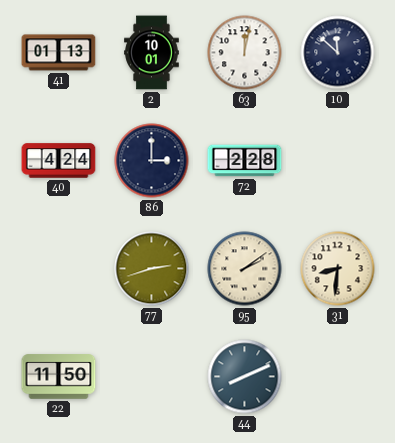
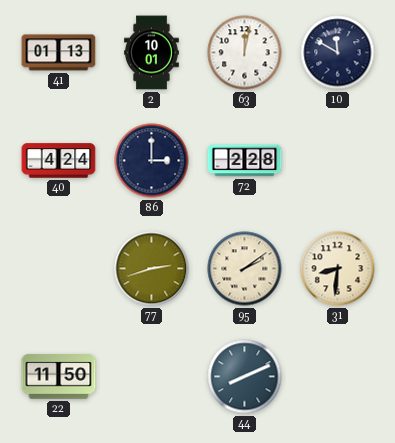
10: 11:52 -> 11:50
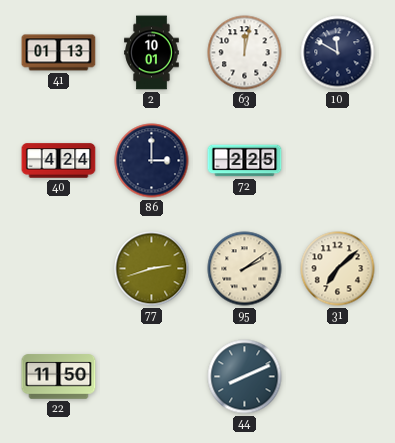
72: 2:28 -> 2:25
31: 8:31 -> 7:08
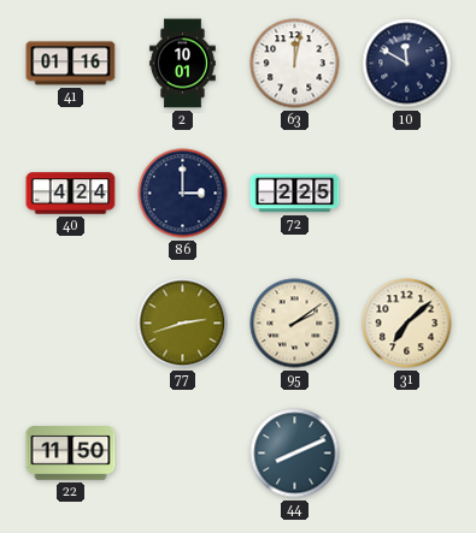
41: 01:13 -> 01:16
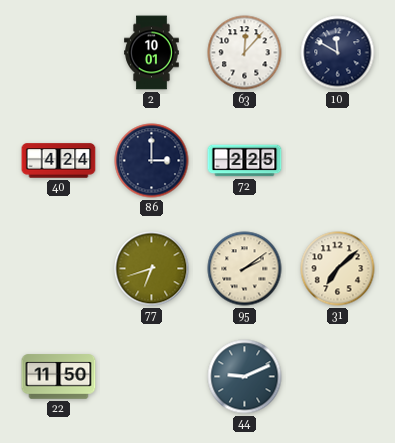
41: 01:16 -> none
63: 12:02 -> 12:07
77: 2:42 -> 6:42
44: 8:11 -> 9:11
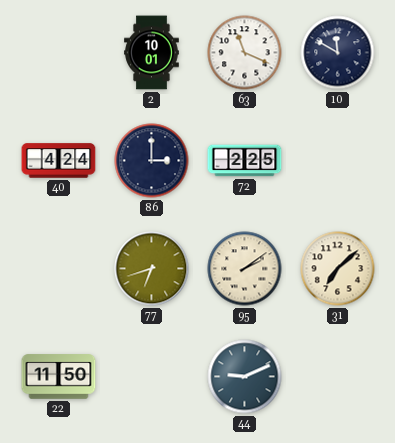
63: 12:07 -> 11:19
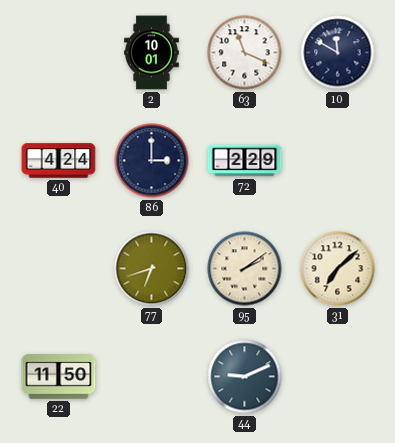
72: 2:25 -> 2:29
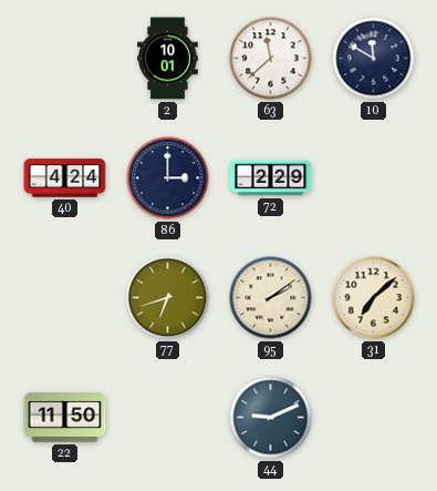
63: 11:19 -> 11:38
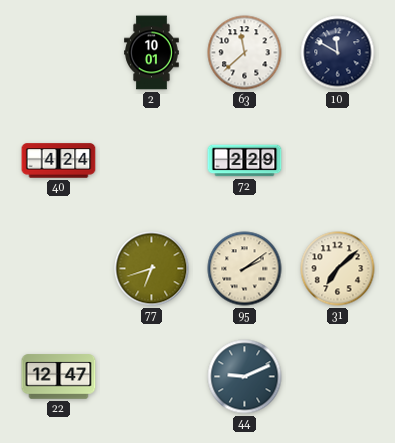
86: 3:00 -> none
22: 11:50 -> 12:47
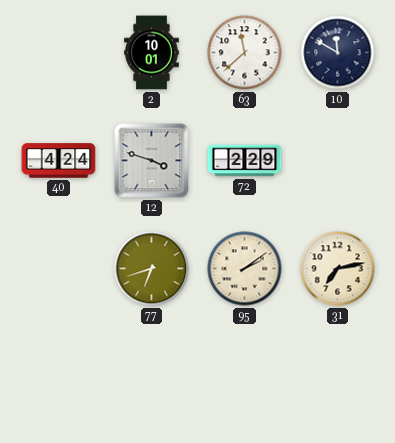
12: none -> 3:48
31: 7:08 -> 7:13
22: 12:47 -> none
44: 9:11 -> none
